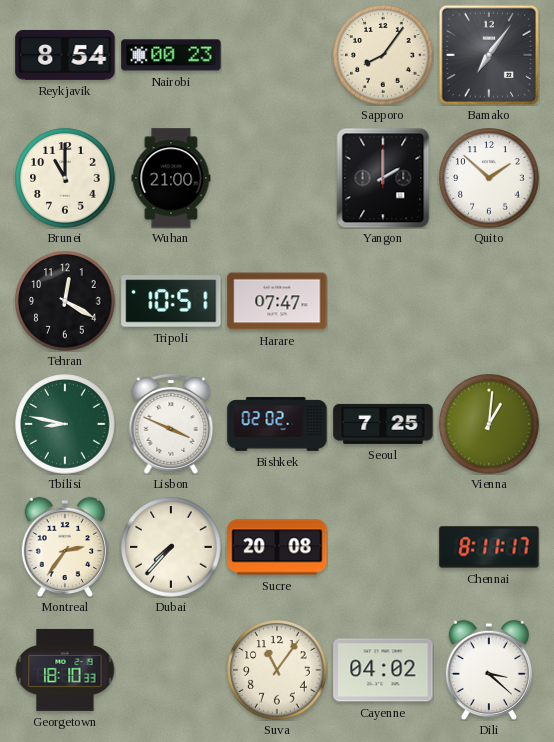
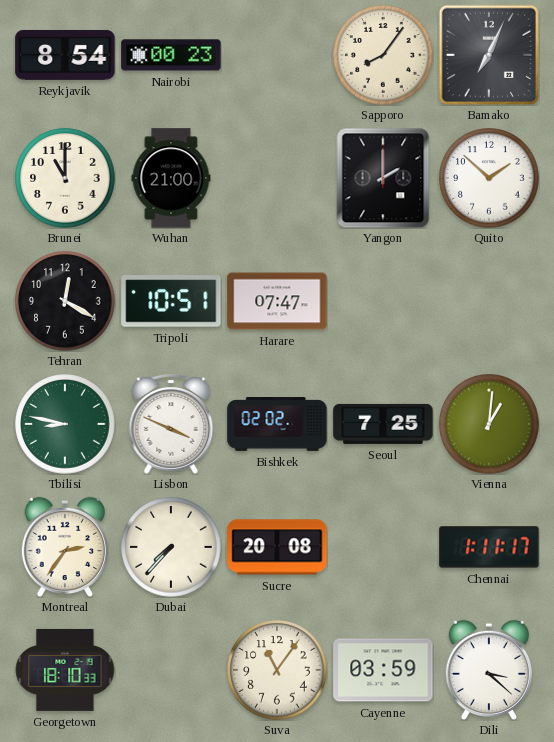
Bamako: 7:06 -> 7:04
Chennai: 8:11 -> 1:11
Cayenne: 04:02 -> 03:59
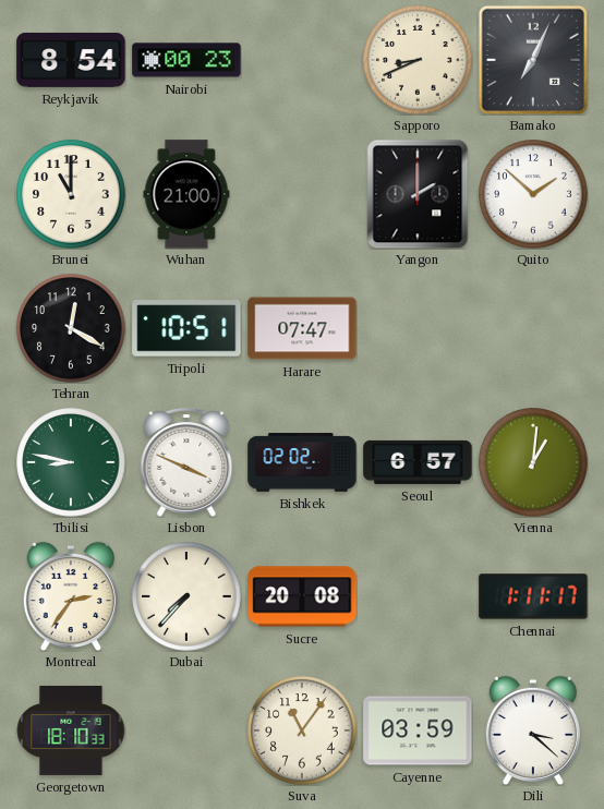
Sapporo: 8:06 -> 8:41
Seoul: 7:25 -> 6:57
